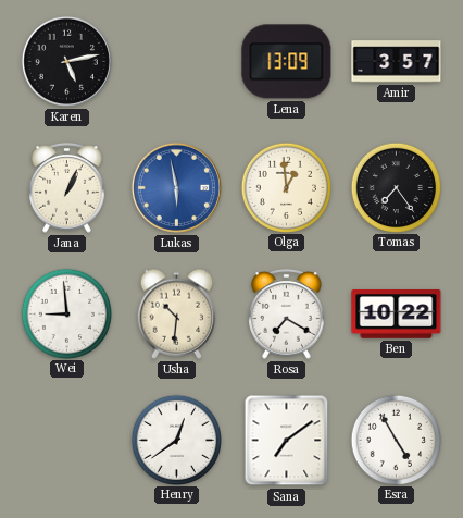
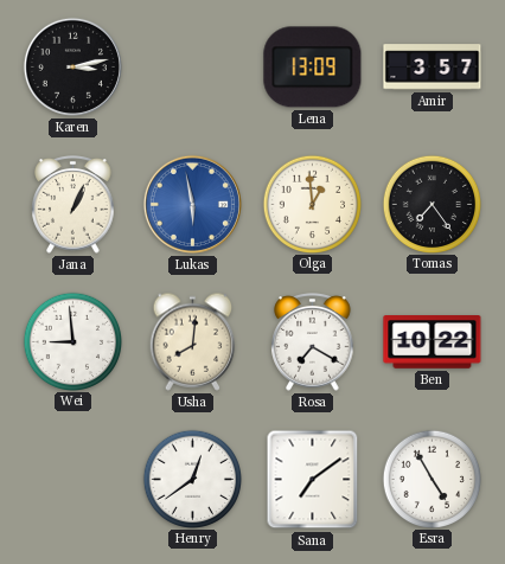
Karen: 5:13 -> 3:13
Usha: 10:31 -> 8:01
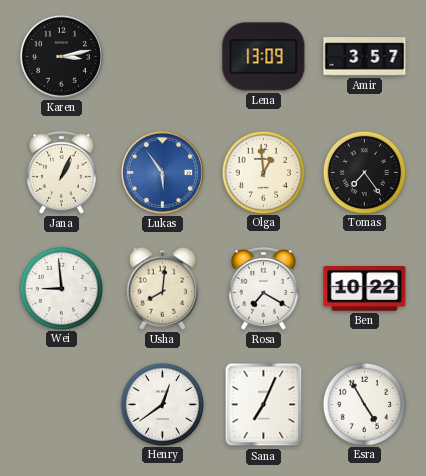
Lukas: 5:58 -> 5:54
Sana: 7:09 -> 7:04
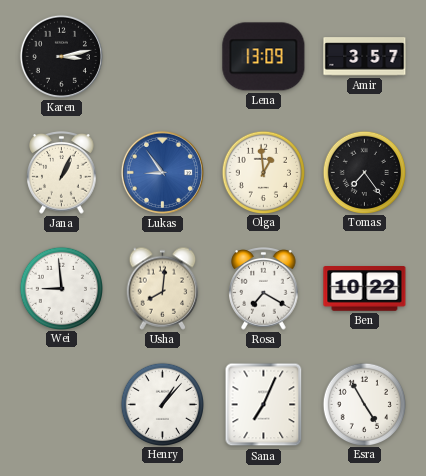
Lukas: 5:54 -> 8:54
Henry: 12:39 -> 1:07
